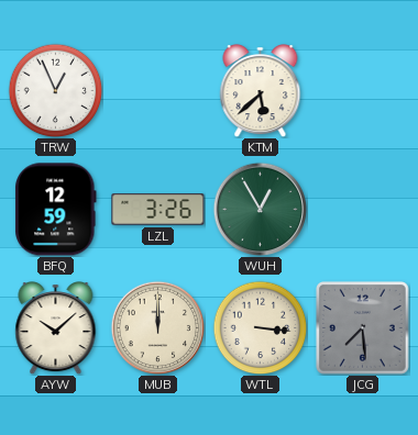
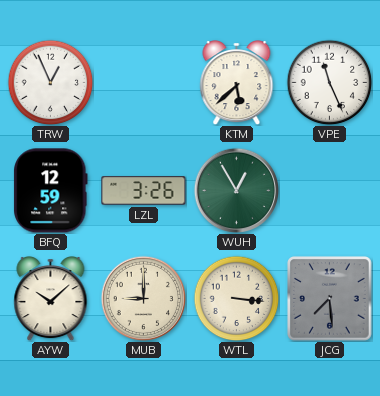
VPE: none -> 11:26
MUB: 12:00 -> 9:00
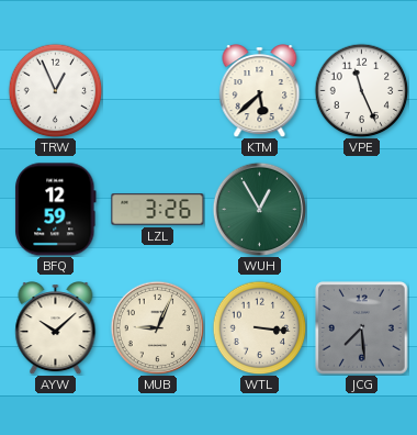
MUB: 9:00 -> 9:04
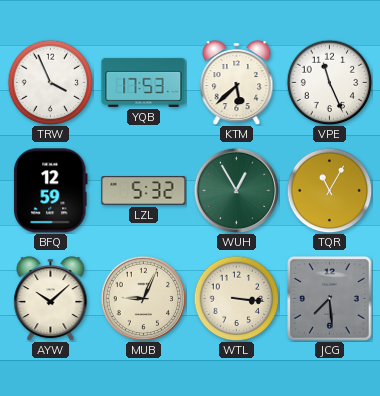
TRW: 12:56 -> 3:56
YQB: none -> 17:53
LZL: 3:26 -> 5:32
TQR: none -> 11:05
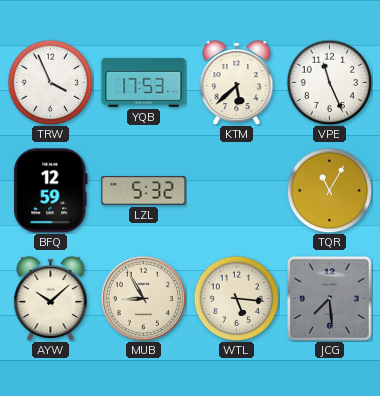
WUH: 12:55 -> none
MUB: 9:04 -> 8:55
WTL: 3:16 -> 5:16
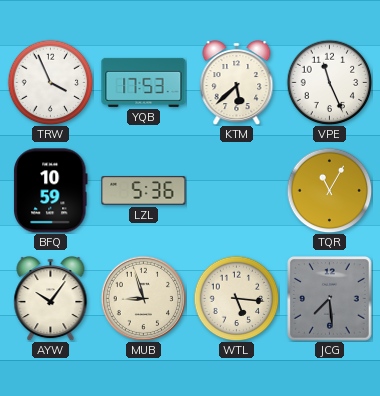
BFQ: 12:59 -> 10:59
LZL: 5:32 -> 5:36
AYW: 10:08 -> 10:06
MUB: 8:55 -> 8:57
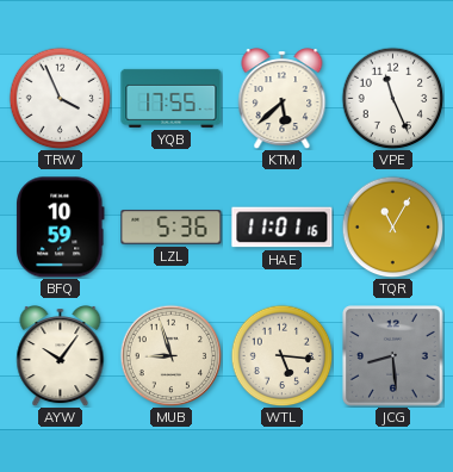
YQB: 17:53 -> 17:55
HAE: none -> 11:01
JCG: 7:29 -> 8:29
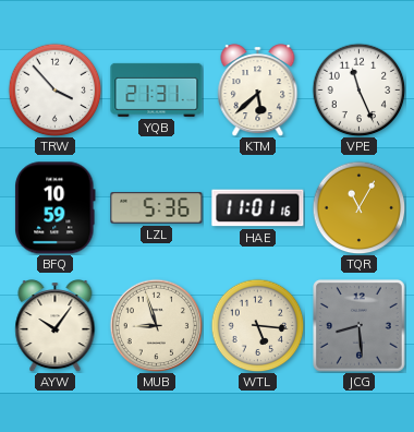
TRW: 3:56 -> 3:53
YQB: 17:55 -> 21:31
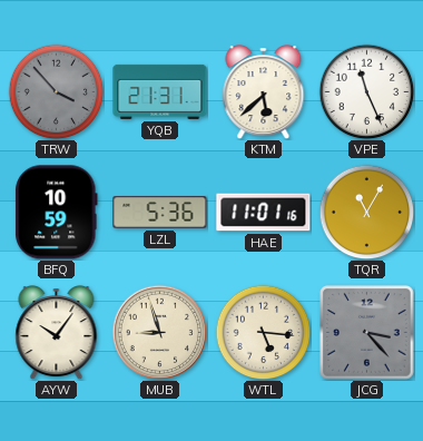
TRW dial: white -> grey
JCG: 8:29 -> 3:23
